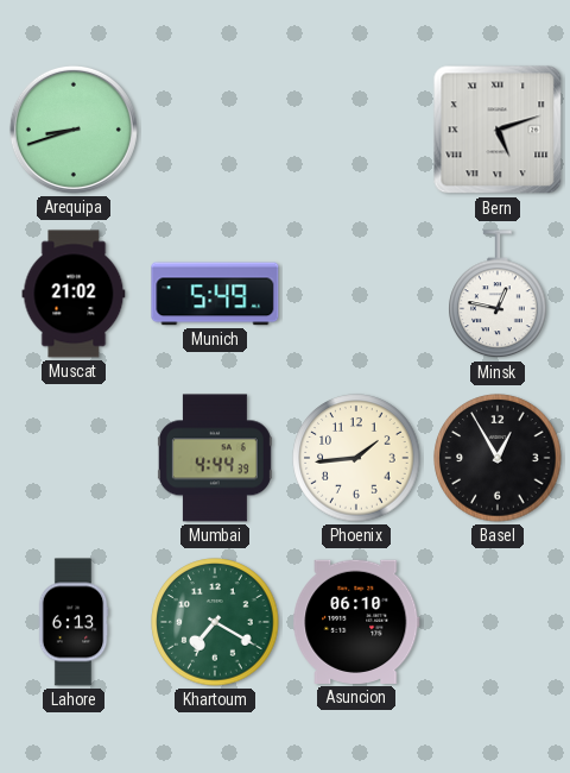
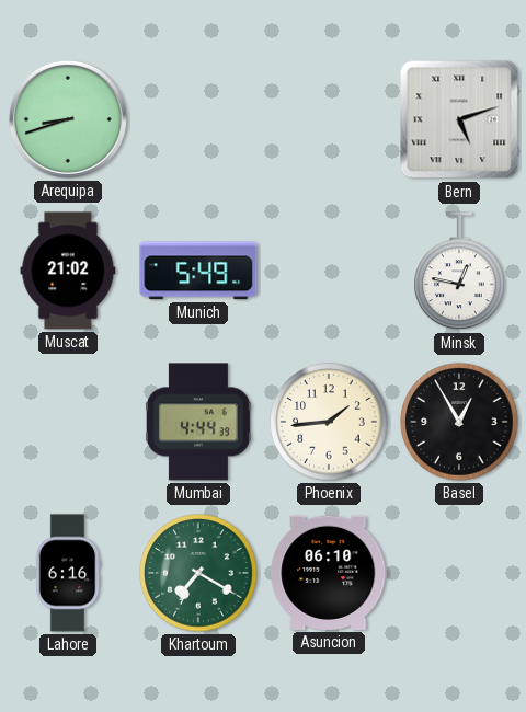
Lahore: 6:13 -> 6:16
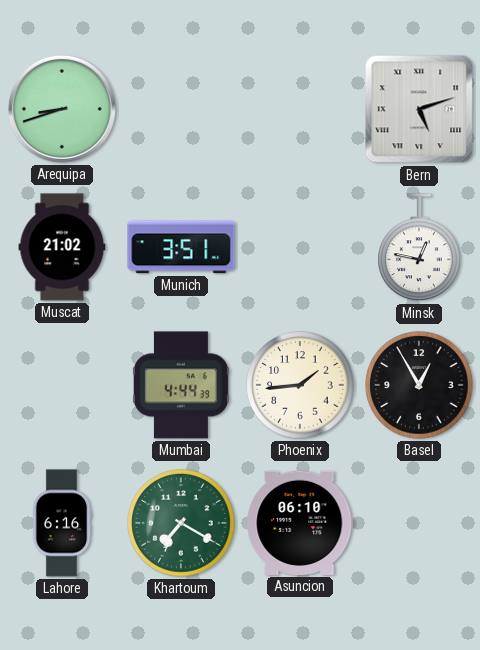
Munich: 5:49 -> 3:51
